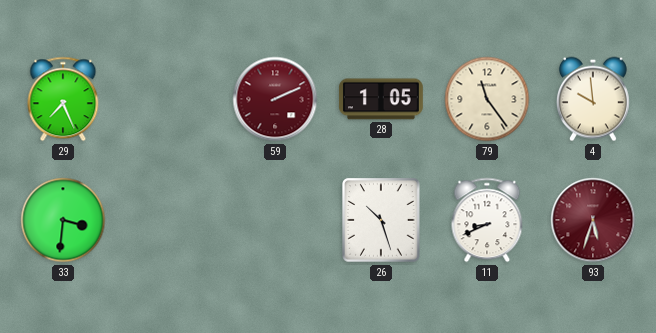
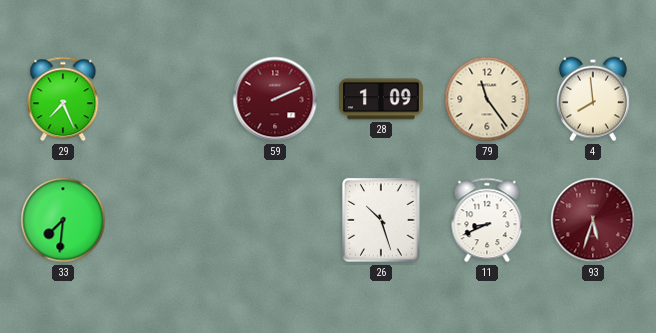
28: 1:05 -> 1:09
4: 9:59 -> 7:59
33: 3:31 -> 7:31
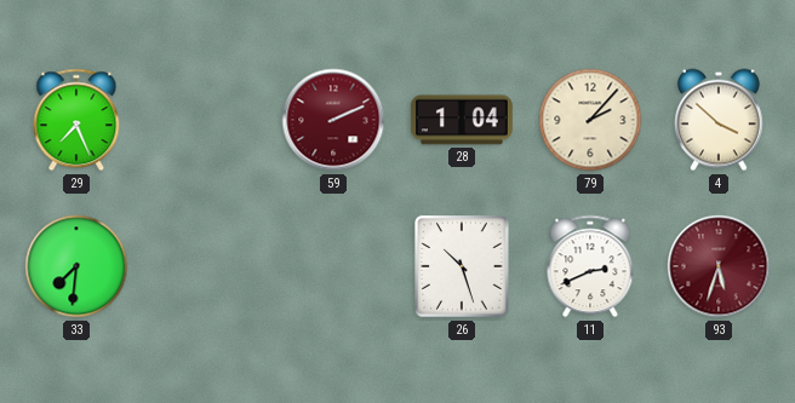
28: 1:09 -> 1:04
79: 11:24 -> 2:07
4: 7:59 -> 3:52
11: 8:41 -> 2:41
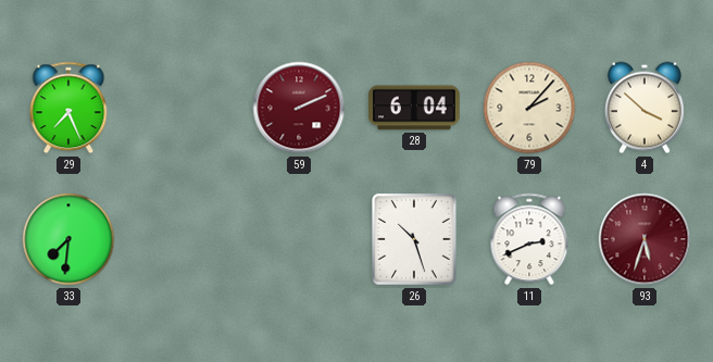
28: 1:04 -> 6:04
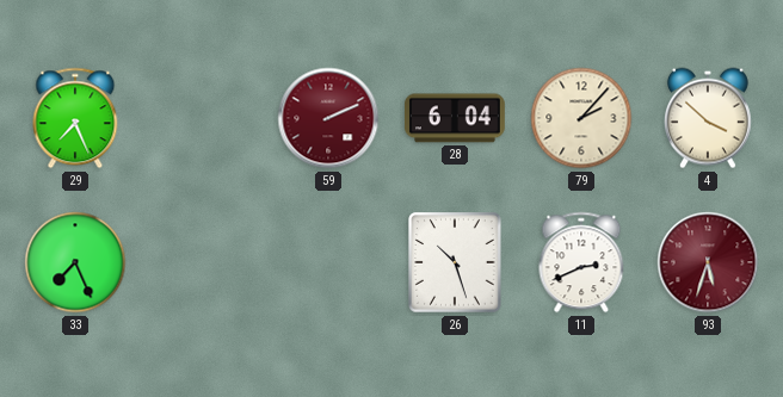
33: 7:31 -> 7:26
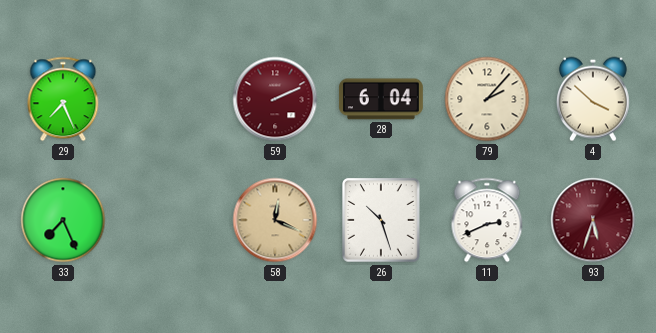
58: none -> 12:19
